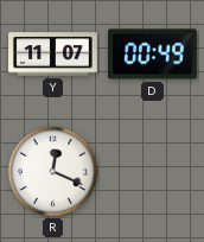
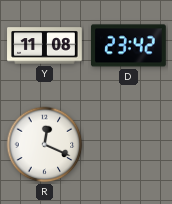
Y: 11:07 -> 11:08
D: 00:49 -> 23:42
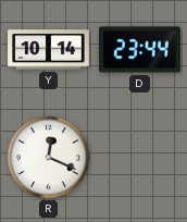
Y: 11:08 -> 10:14
D: 23:42 -> 23:44
